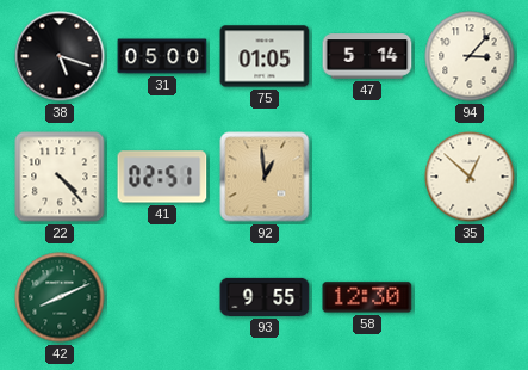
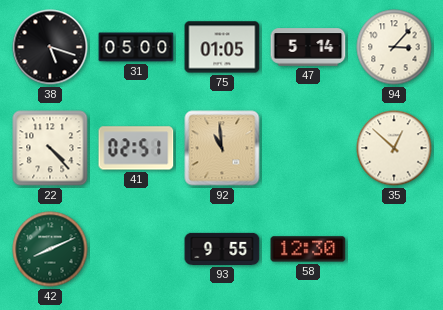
92: 12:59 -> 10:59
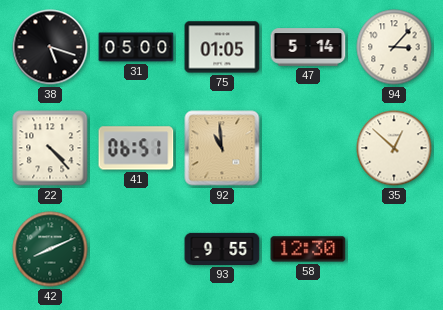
41: 02:51 -> 06:51
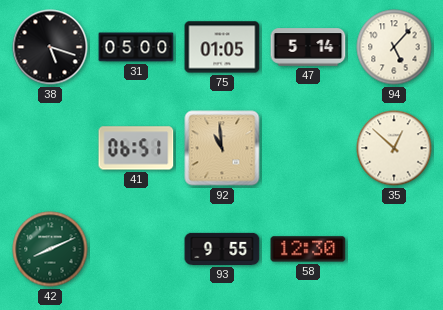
94: 3:07 -> 5:07
22: 4:23 -> none
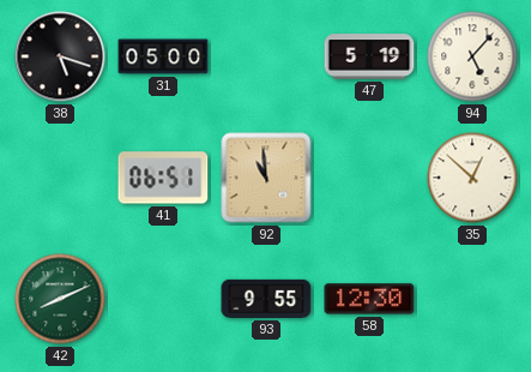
75: 01:05 -> none
47: 5:14 -> 5:19
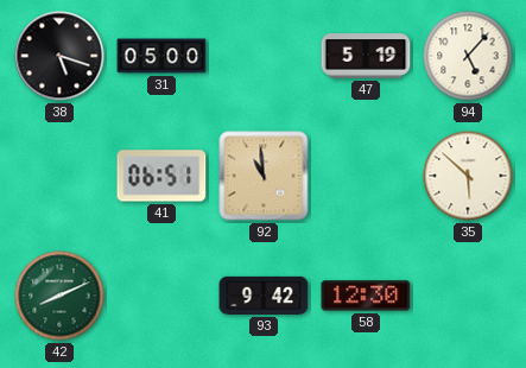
35: 12:52 -> 5:52
93: 9:55 -> 9:42
